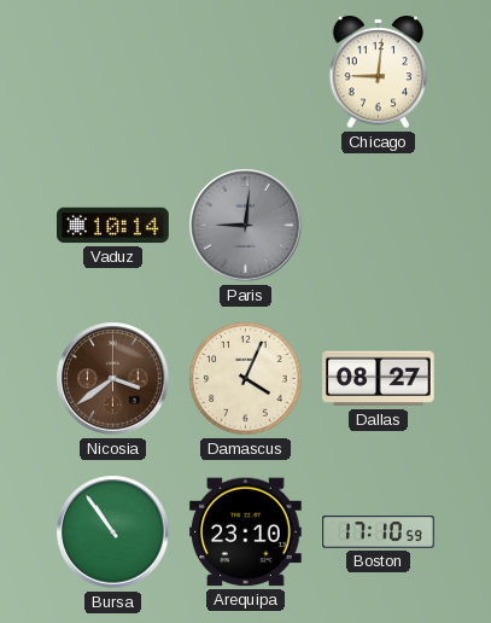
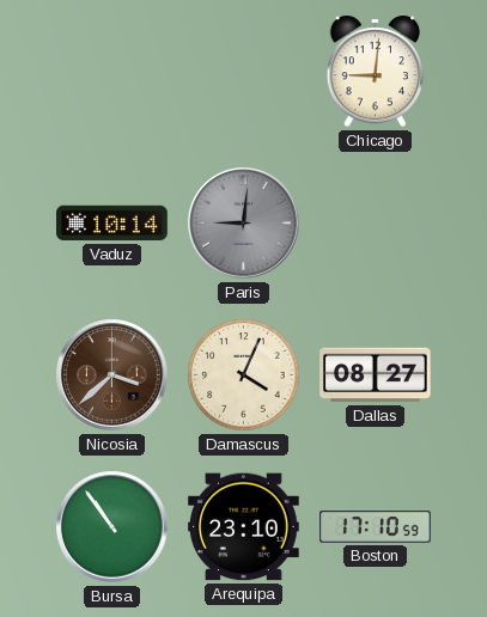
Nicosia: 3:39 -> 3:38
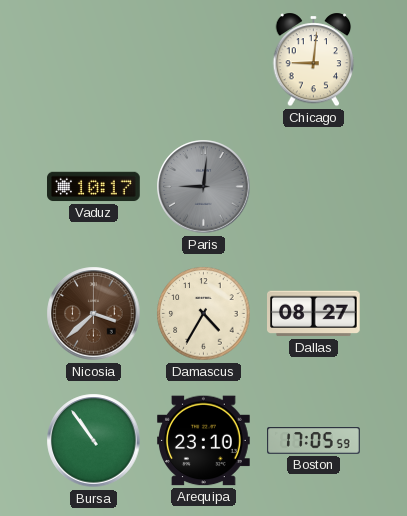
Vaduz: 10:14 -> 10:17
Damascus: 4:04 -> 4:35
Boston: 17:10 -> 17:05
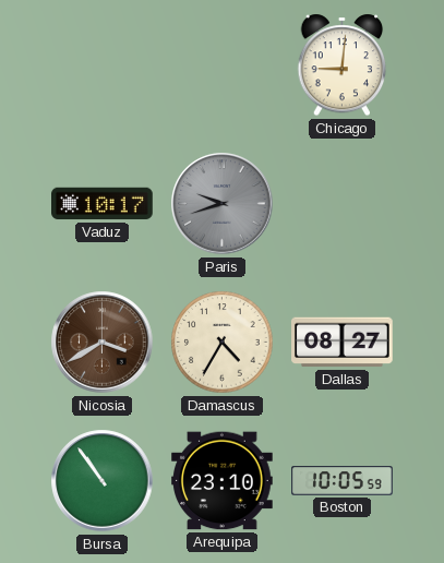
Paris: 9:01 -> 9:42
Nicosia: 3:38 -> 3:40
Boston: 17:05 -> 10:05
